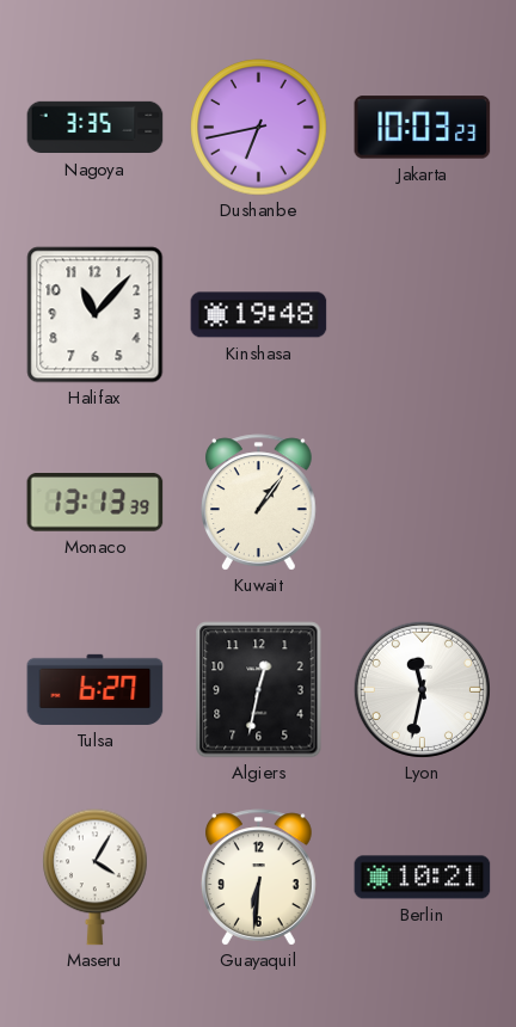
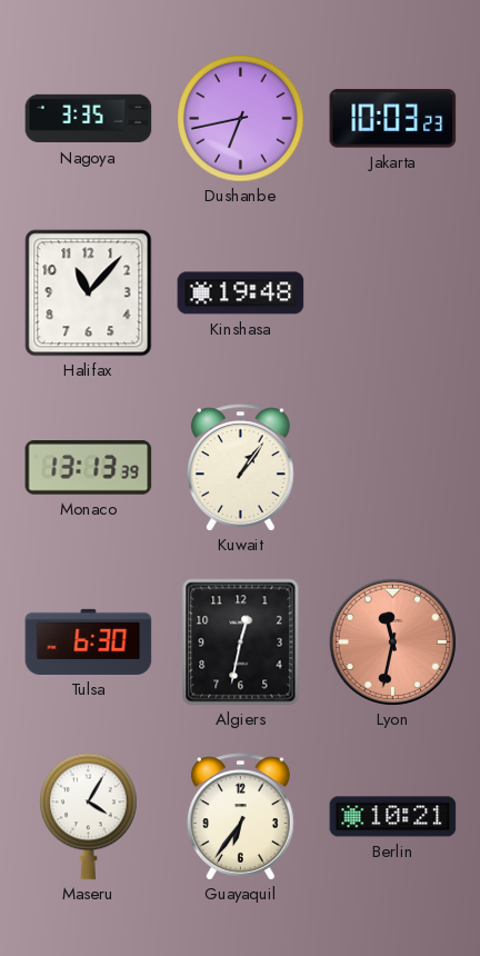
Tulsa: 6:27 -> 6:30
Lyon dial: white -> salmon
Guayaquil: 6:31 -> 6:36
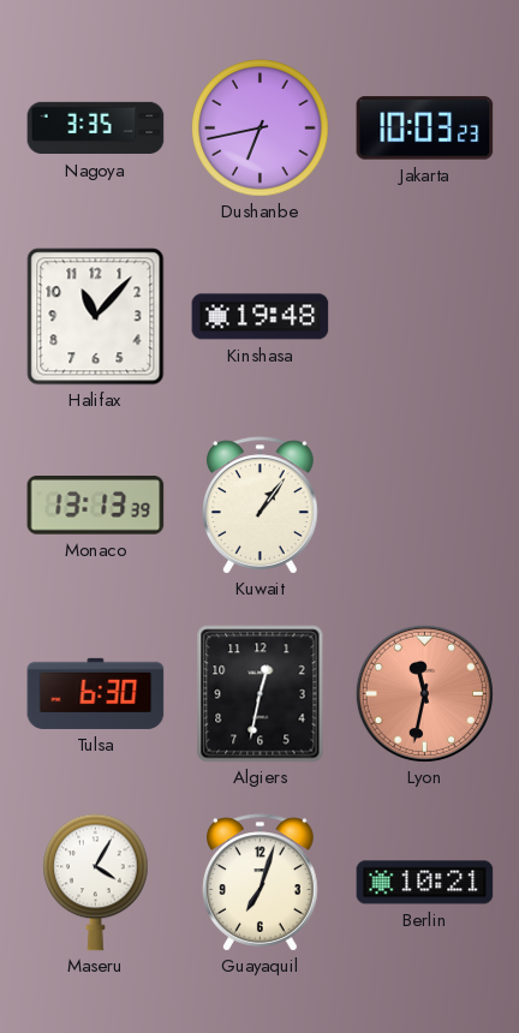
Guayaquil: 6:36 -> 7:03
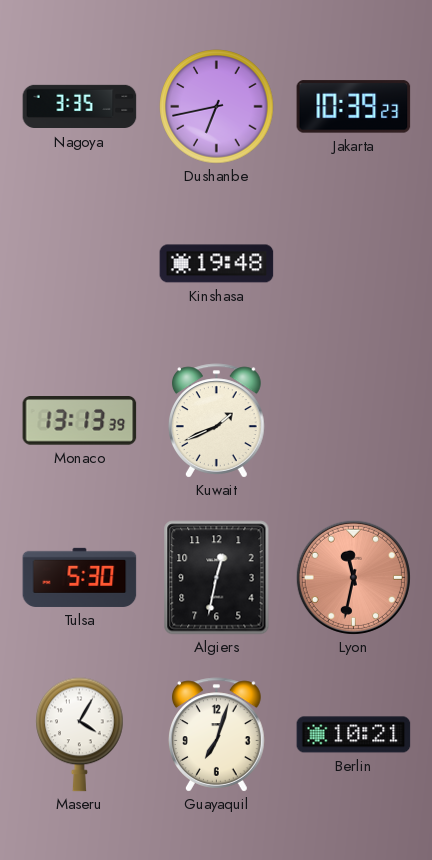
Jakarta: 10:03 -> 10:39
Halifax: 11:07 -> none
Kuwait: 1:06 -> 1:41
Tulsa: 6:30 -> 5:30
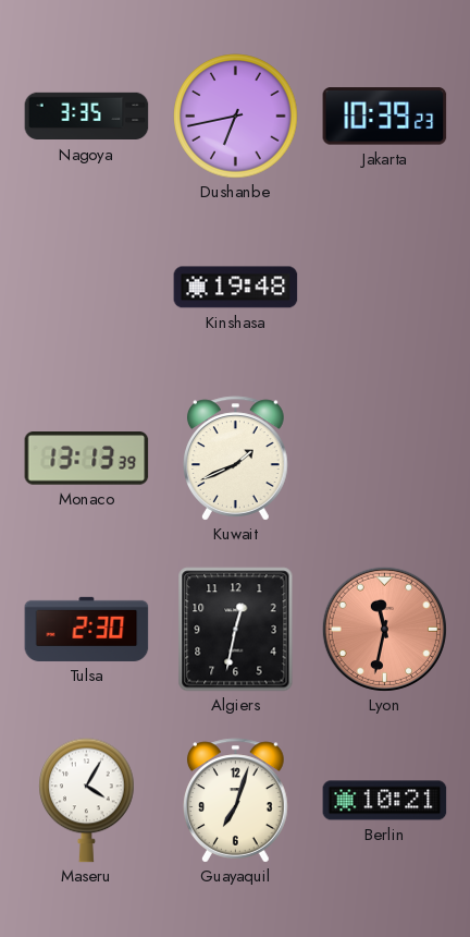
Tulsa: 5:30 -> 2:30
